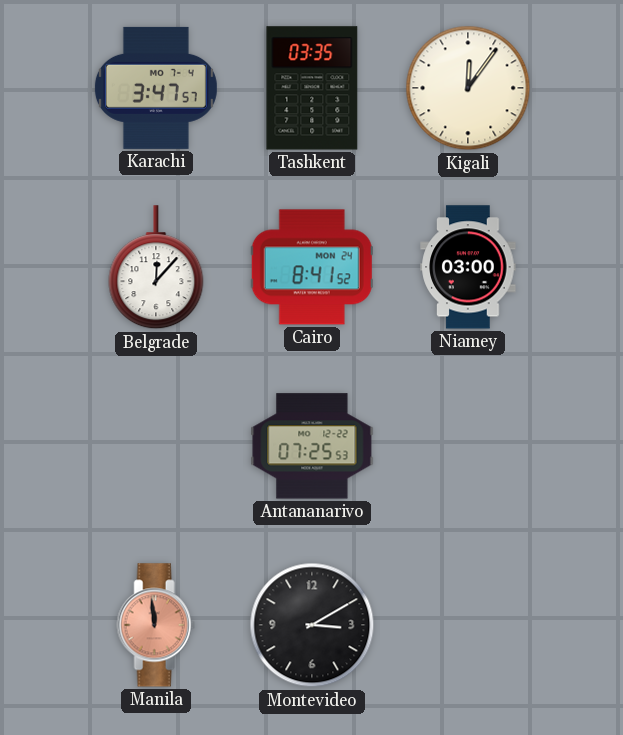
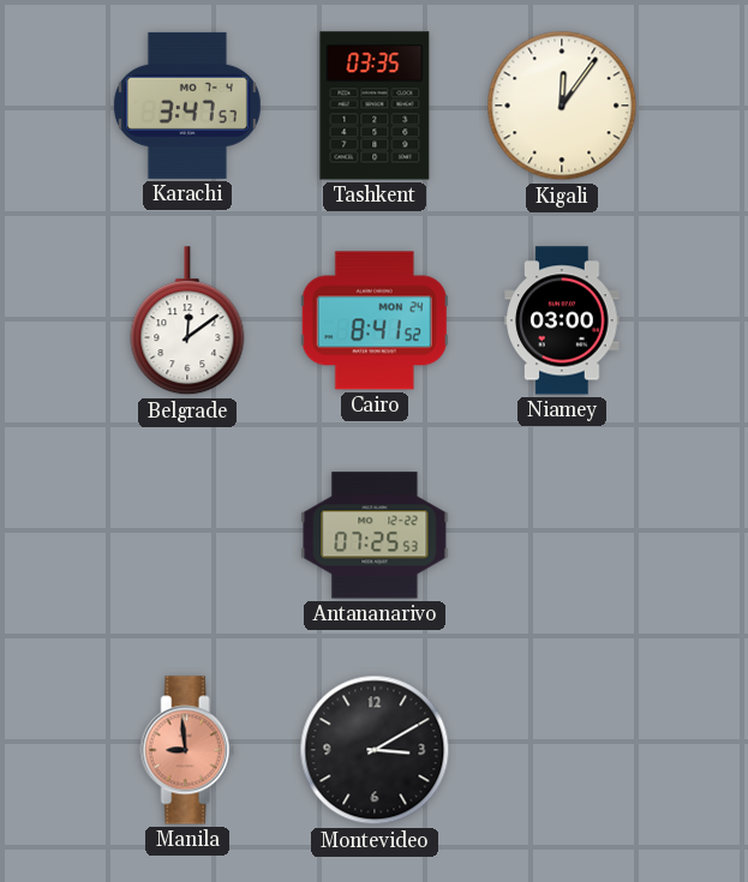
Belgrade: 12:07 -> 12:09
Manila: 11:59 -> 8:59
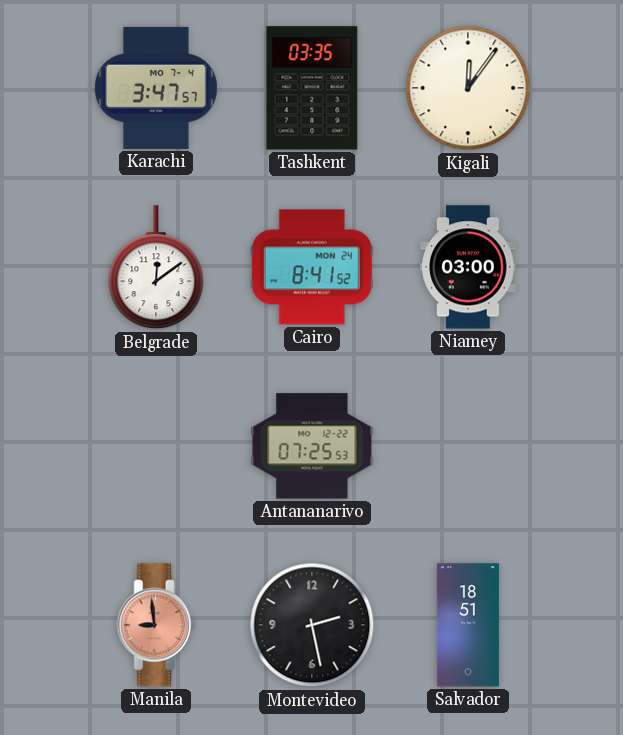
Montevideo: 3:10 -> 2:28
Salvador: none -> 18:51
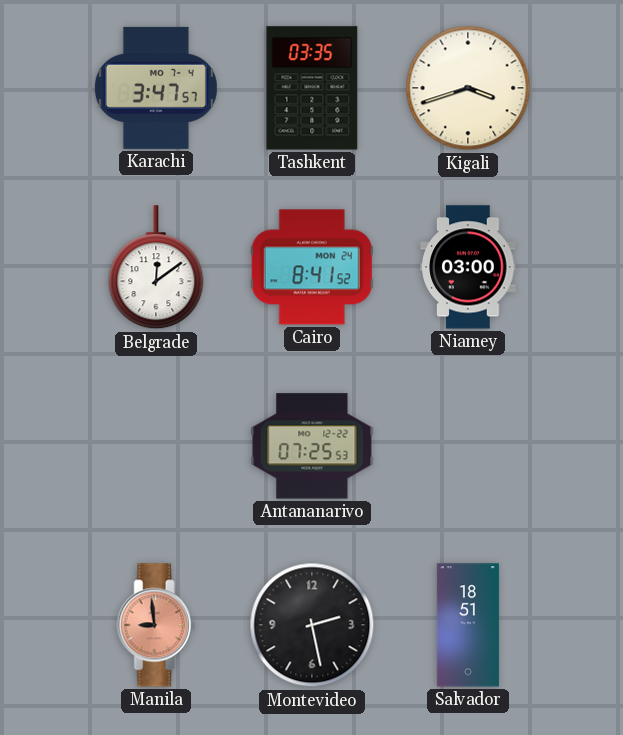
Kigali: 12:06 -> 3:42
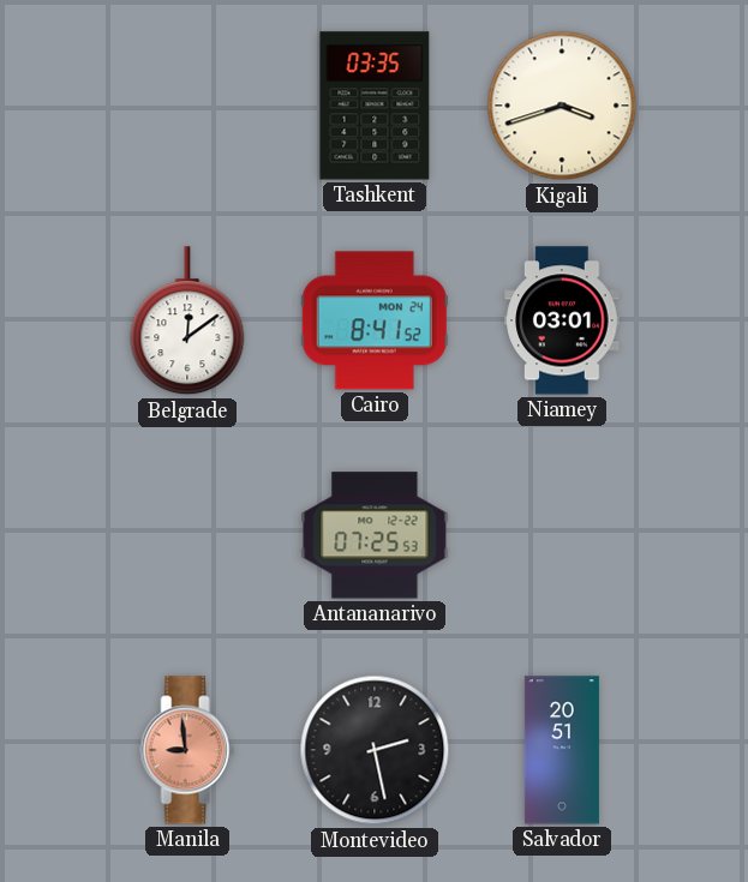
Karachi: 3:47 -> none
Niamey: 03:00 -> 03:01
Salvador: 18:51 -> 20:51
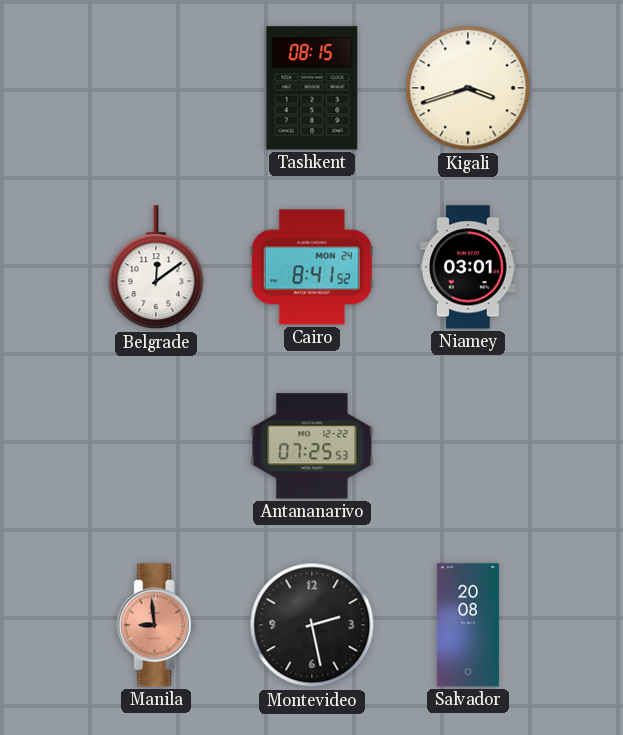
Tashkent: 03:35 -> 08:15
Salvador: 20:51 -> 20:08
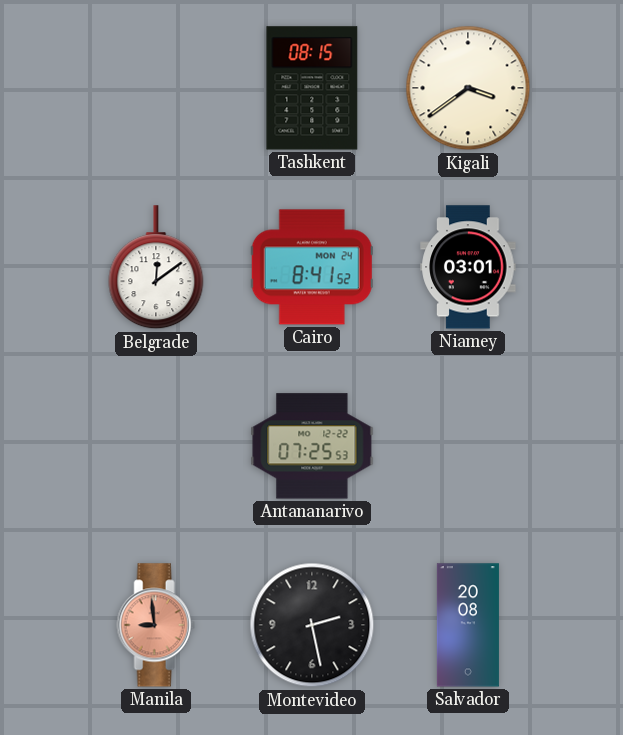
Kigali: 3:42 -> 3:39
